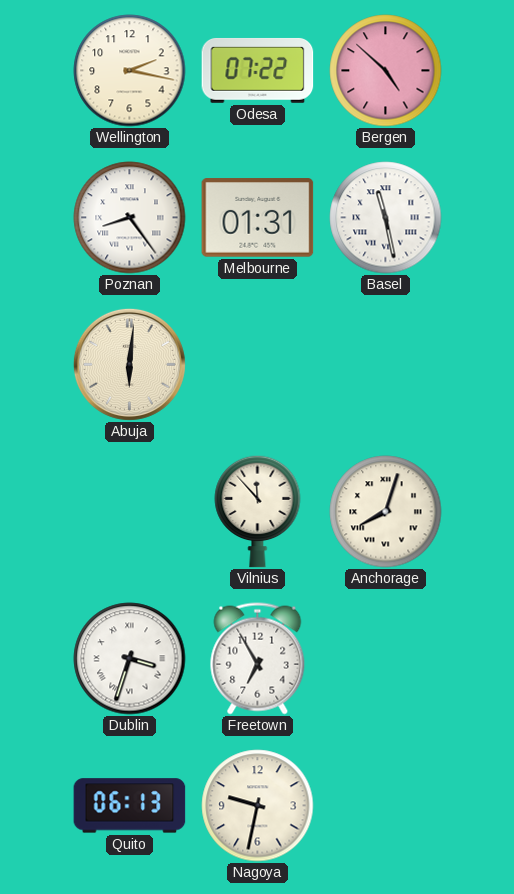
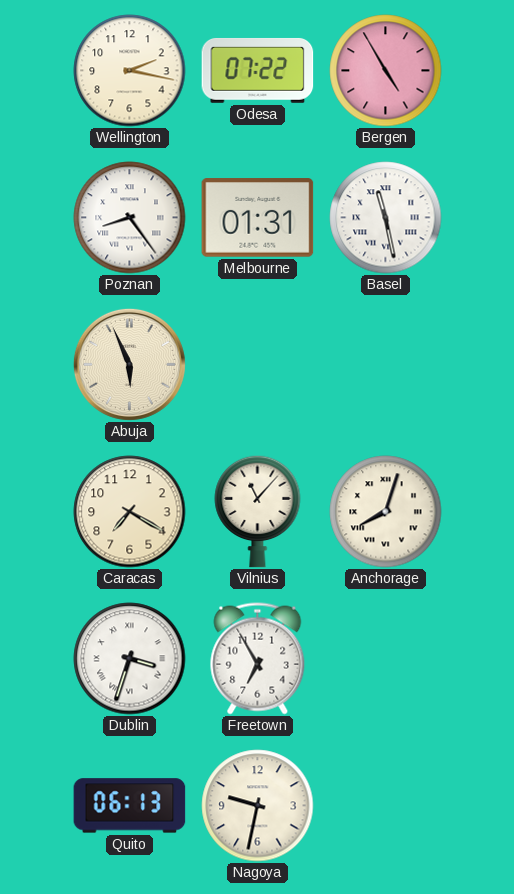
Bergen: 4:52 -> 4:55
Abuja: 6:01 -> 5:56
Caracas: none -> 7:20
Vilnius: 11:53 -> 11:07
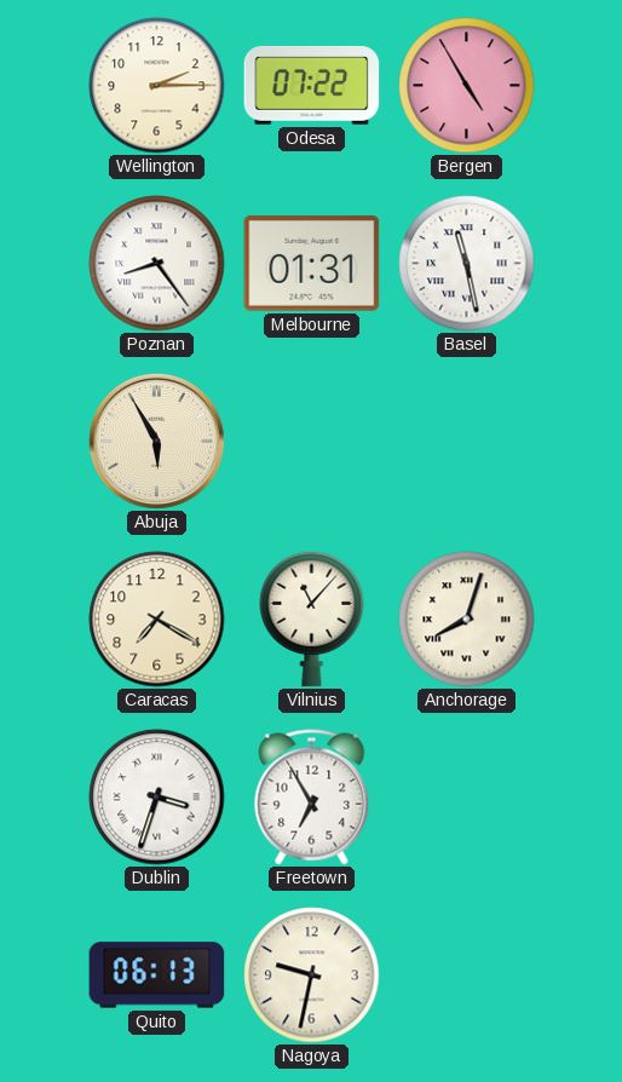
Wellington: 2:17 -> 2:15
Abuja: 5:56 -> 5:55
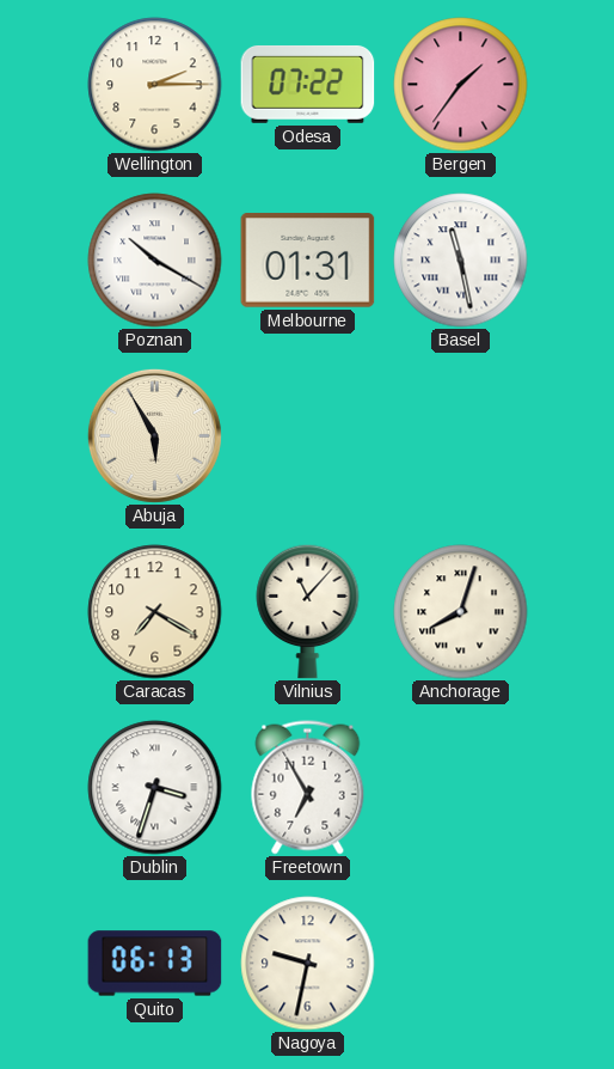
Bergen: 4:55 -> 1:36
Poznan: 8:24 -> 10:20
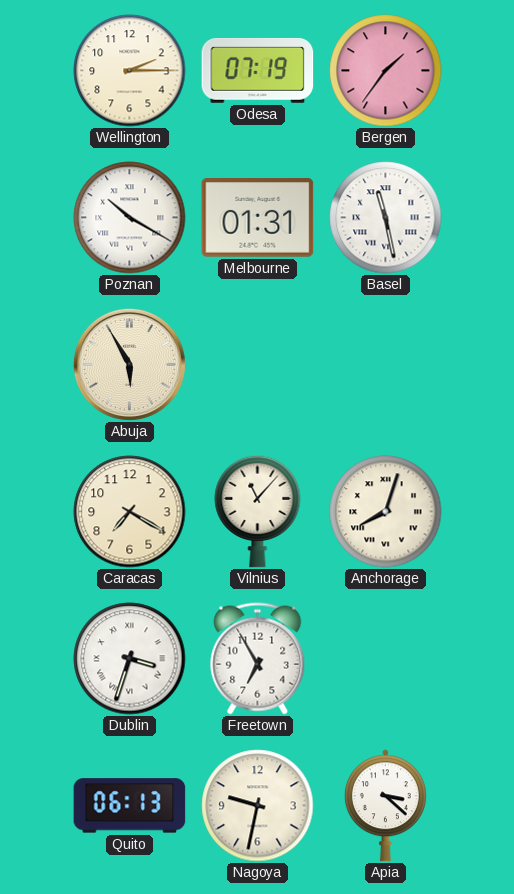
Odesa: 07:22 -> 07:19
Apia: none -> 3:22
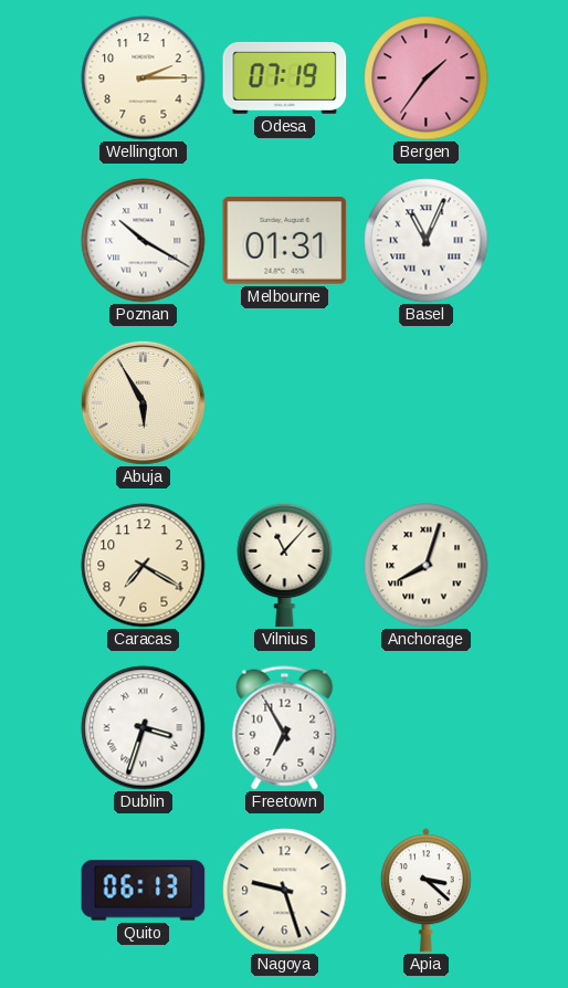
Basel: 11:28 -> 11:04
Nagoya: 9:32 -> 9:27
